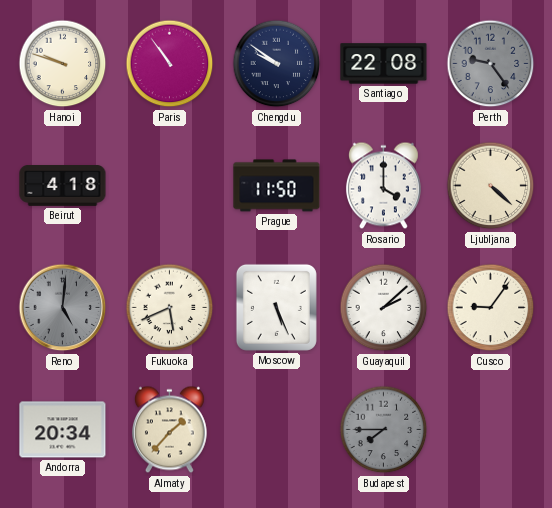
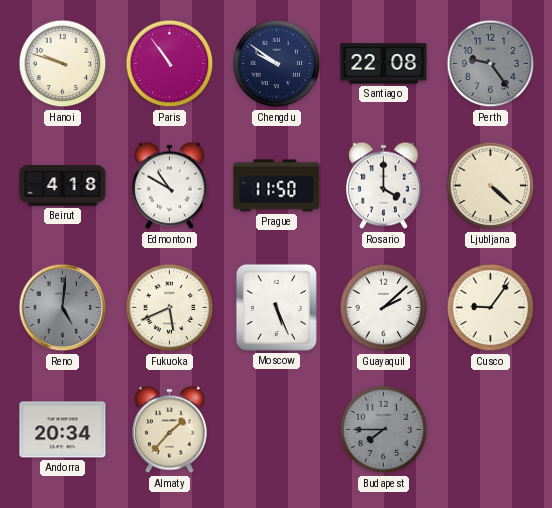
Edmonton: none -> 10:50
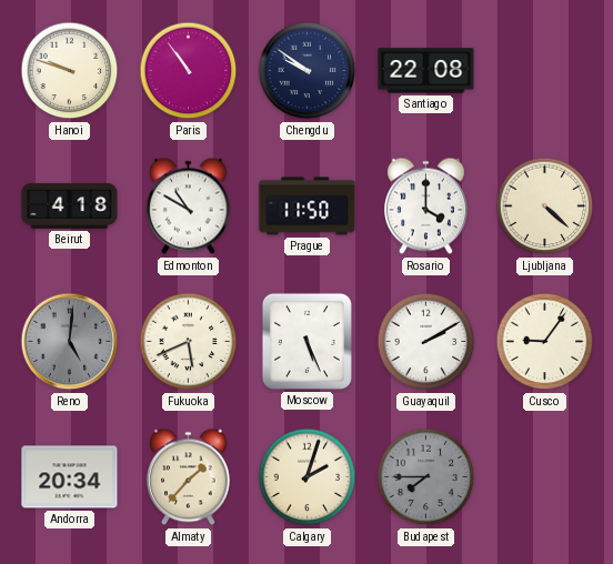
Perth: 9:24 -> none
Guayaquil: 2:08 -> 2:10
Calgary: none -> 2:03
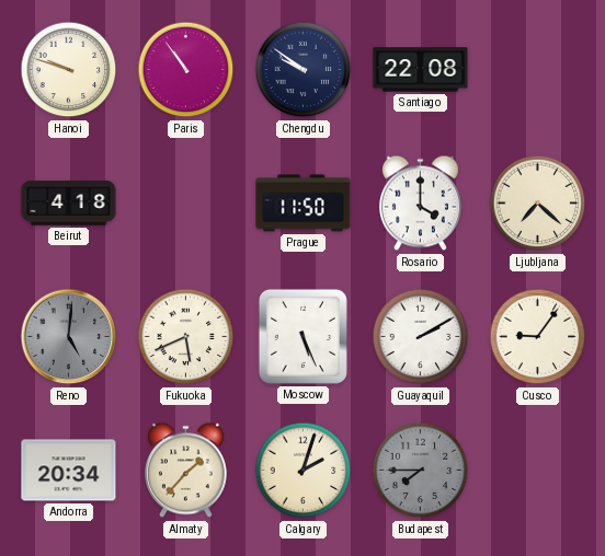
Edmonton: 10:50 -> none
Ljubljana: 4:22 -> 7:22
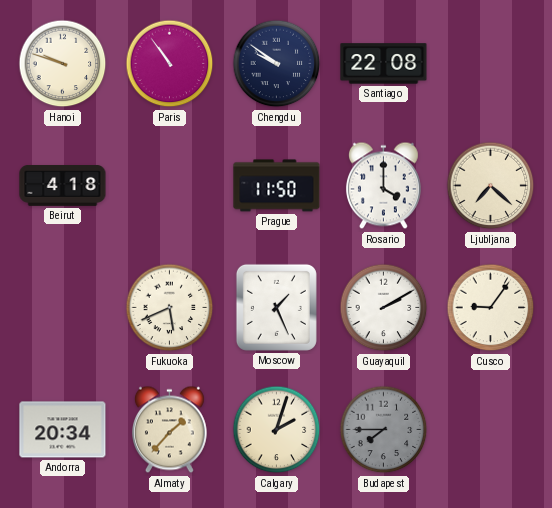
Reno: 5:01 -> none
Moscow: 5:26 -> 1:26
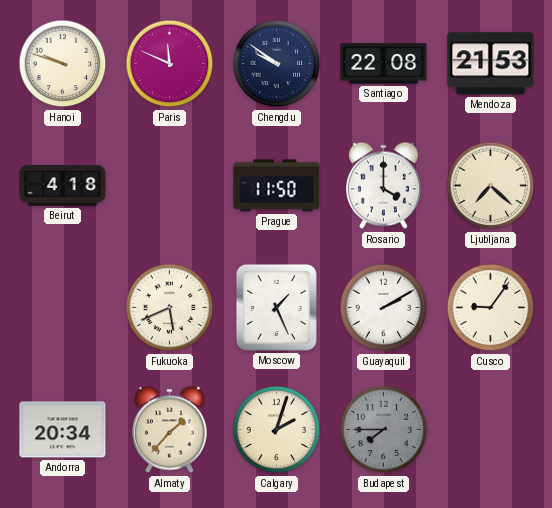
Paris: 10:54 -> 11:49
Mendoza: none -> 21:53
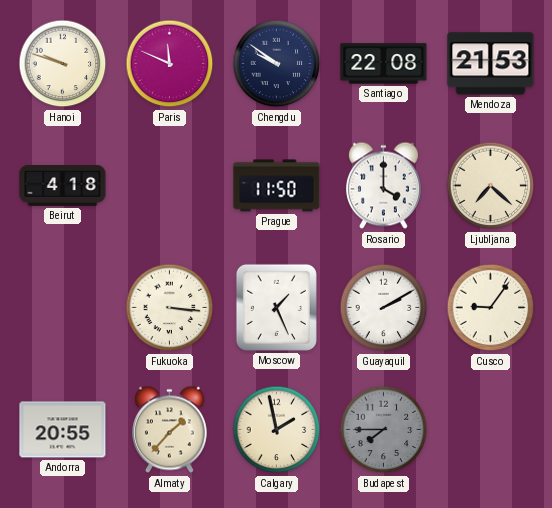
Fukuoka: 5:41 -> 3:16
Andorra: 20:34 -> 20:55
Calgary: 2:03 -> 1:58
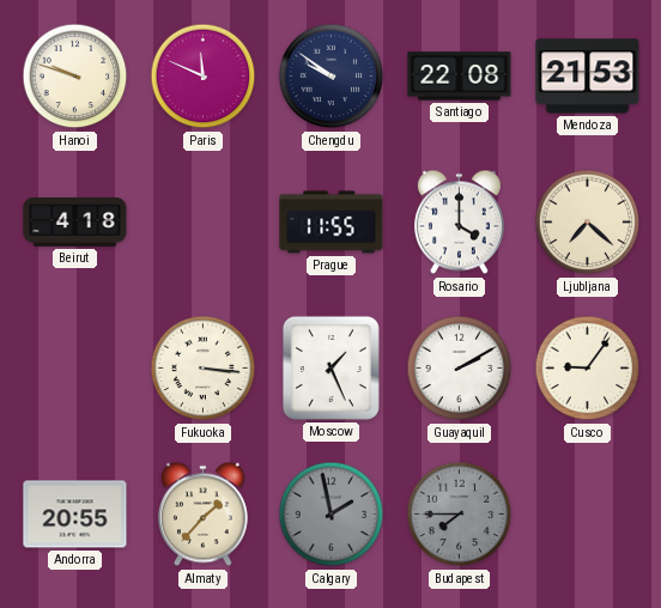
Prague: 11:50 -> 11:55
Calgary dial: cream -> grey
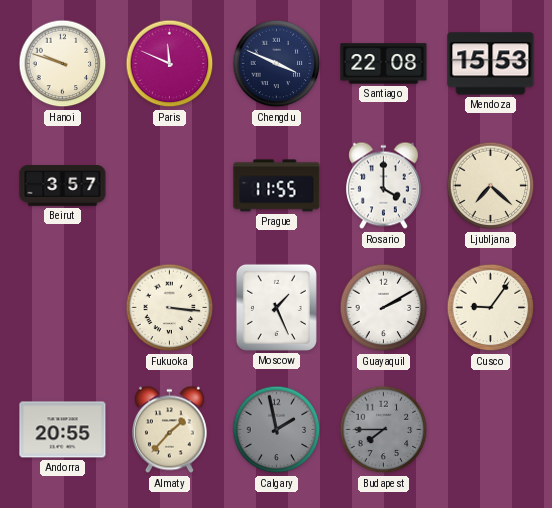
Chengdu: 9:51 -> 3:49
Mendoza: 21:53 -> 15:53
Beirut: 4:18 -> 3:57
